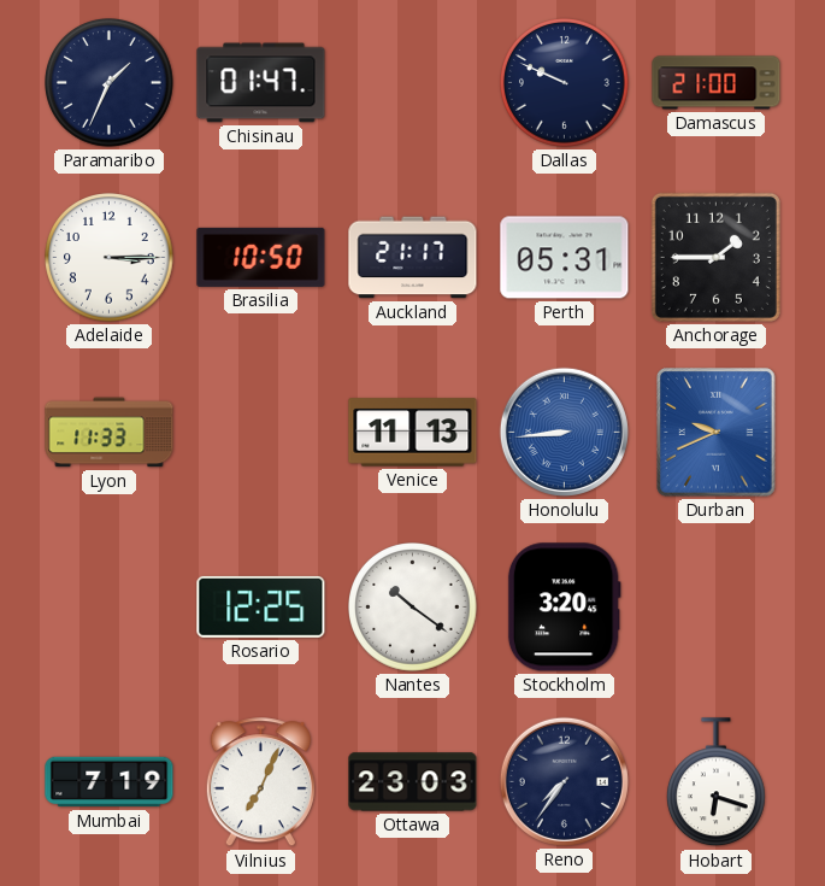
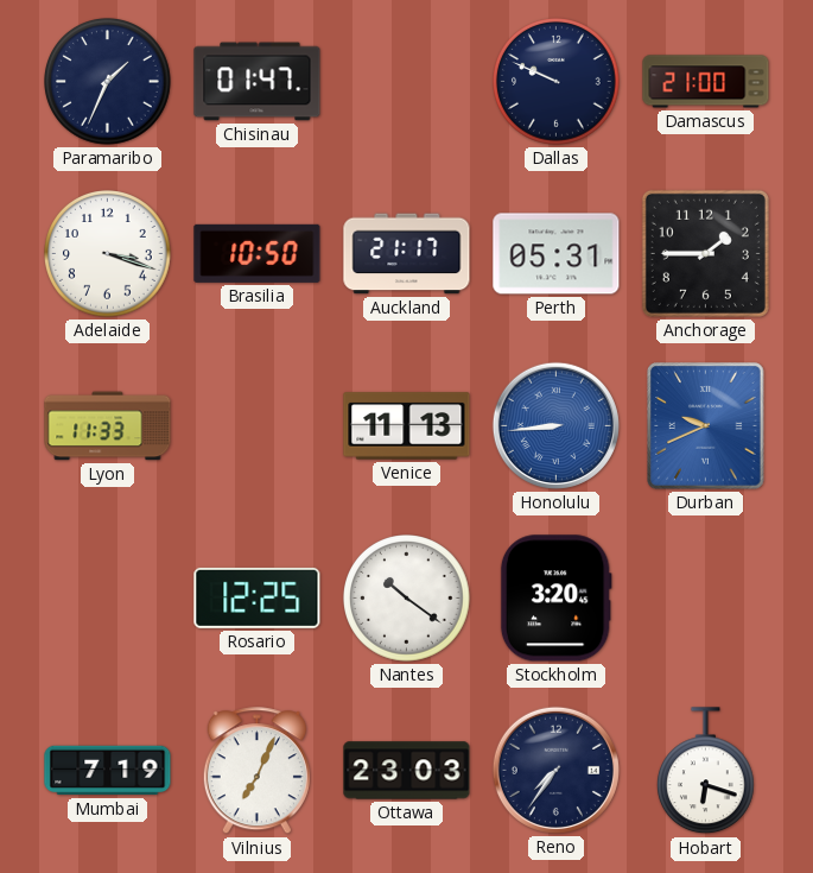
Adelaide: 3:15 -> 3:18
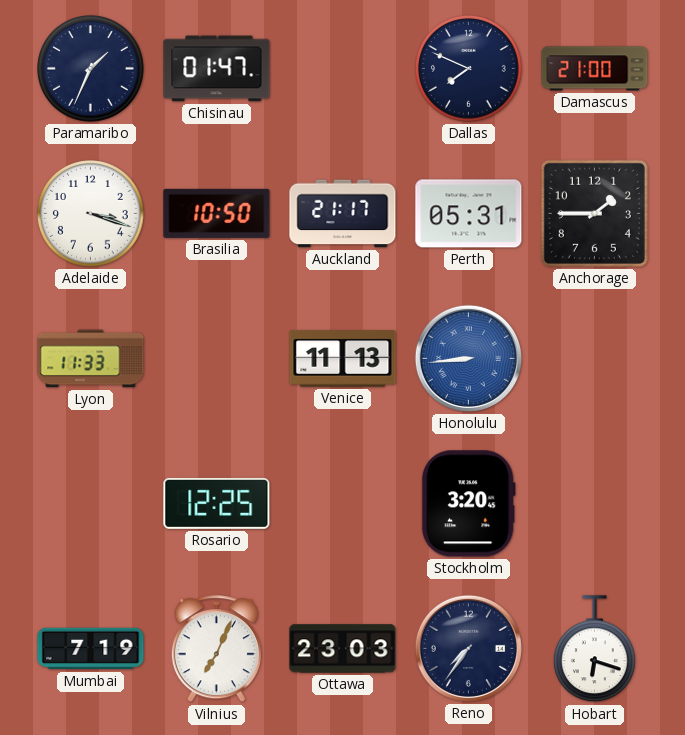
Dallas: 9:49 -> 7:49
Durban: 9:41 -> none
Nantes: 10:21 -> none
